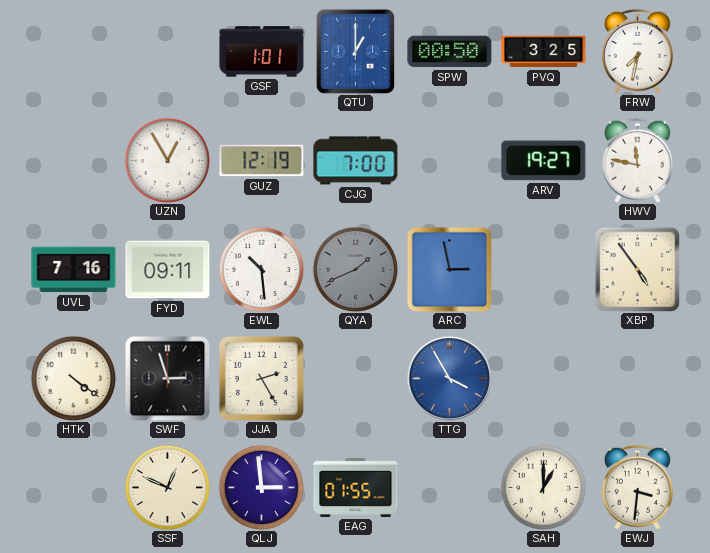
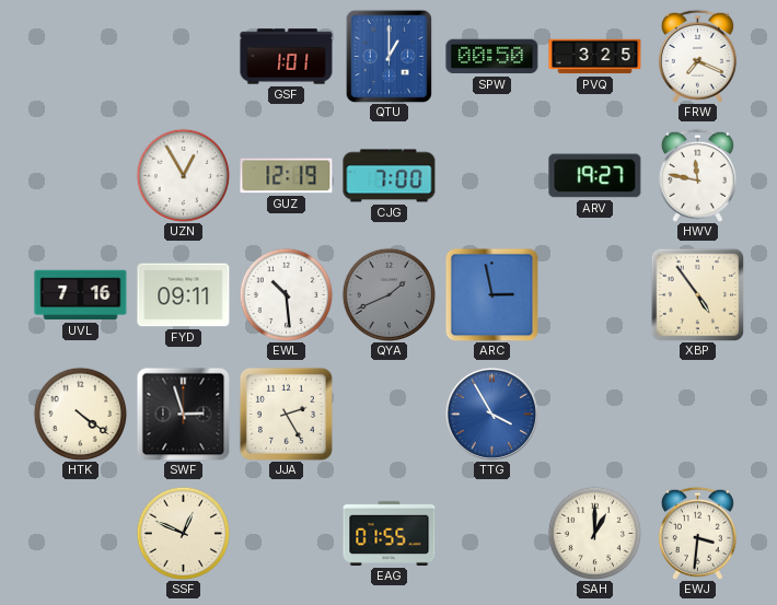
FRW: 7:32 -> 7:19
QLJ: 2:59 -> none
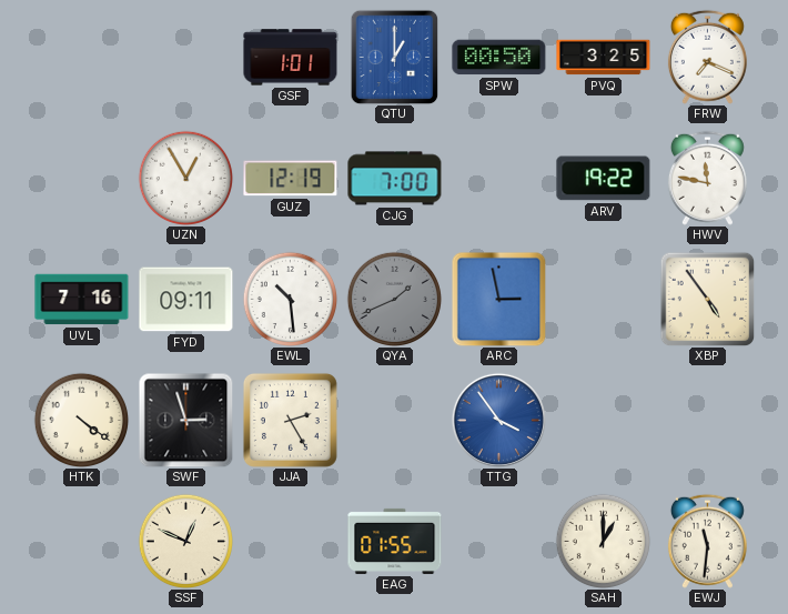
ARV: 19:27 -> 19:22
TTG: 3:55 -> 3:54
EWJ: 3:31 -> 11:31
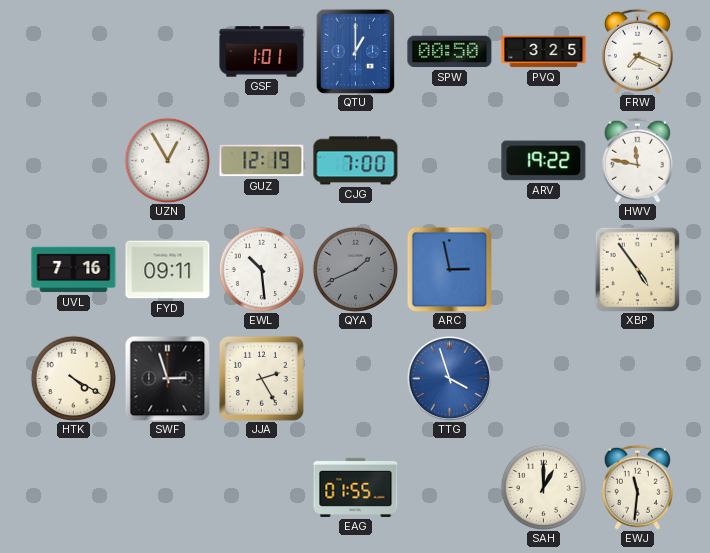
HTK: 4:21 -> 4:20
TTG: 3:54 -> 3:57
SSF: 12:49 -> none
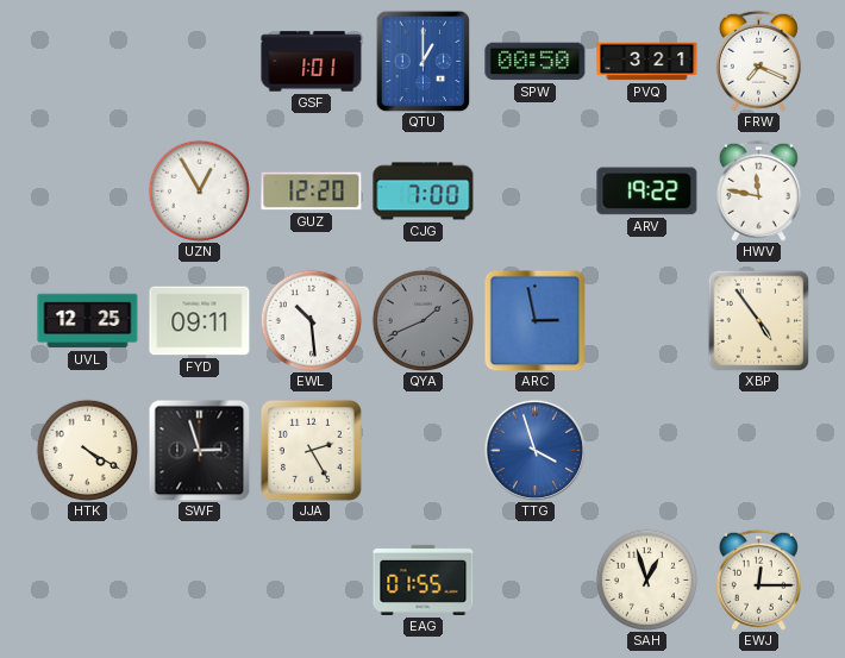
PVQ: 3:25 -> 3:21
GUZ: 12:19 -> 12:20
UVL: 7:16 -> 12:25
SAH: 1:00 -> 12:57
EWJ: 11:31 -> 12:15
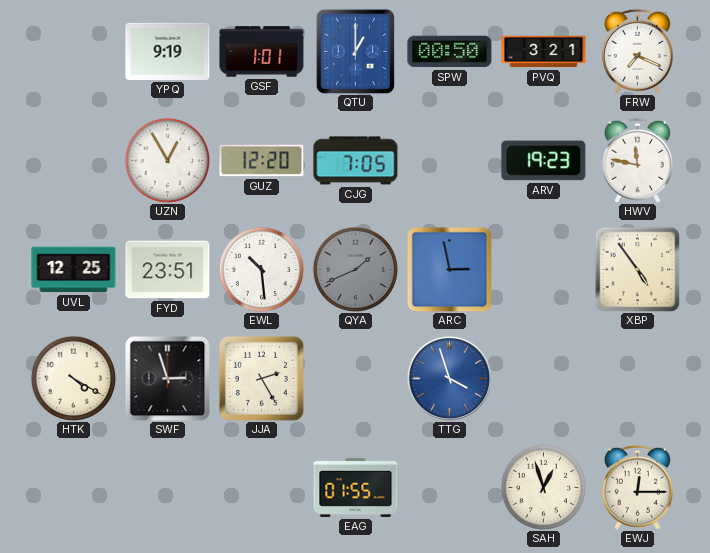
YPQ: none -> 9:19
CJG: 7:00 -> 7:05
ARV: 19:22 -> 19:23
FYD: 09:11 -> 23:51
